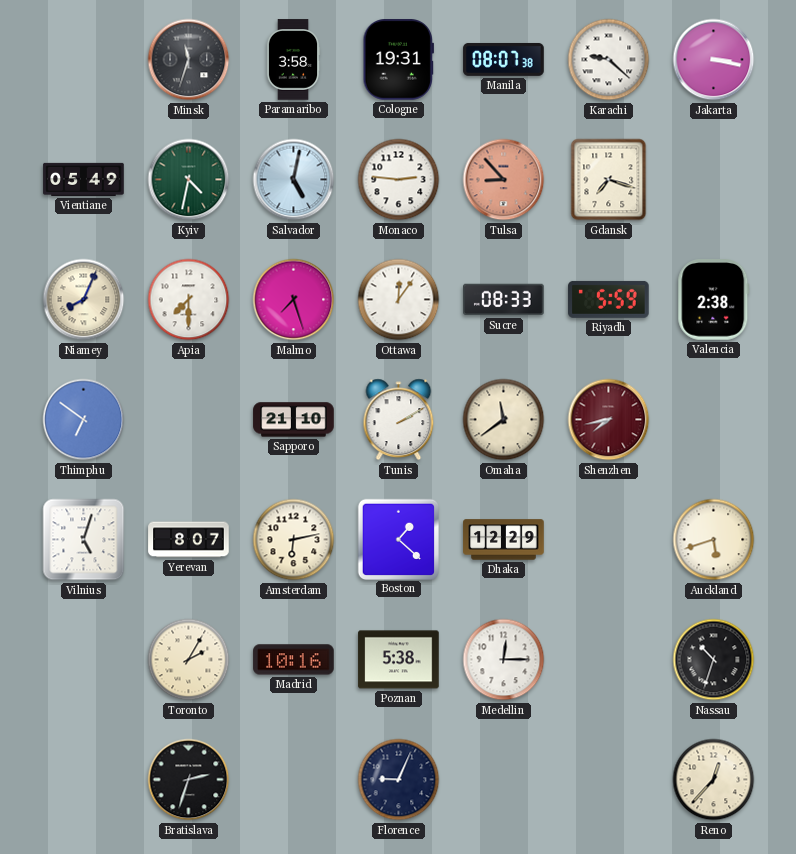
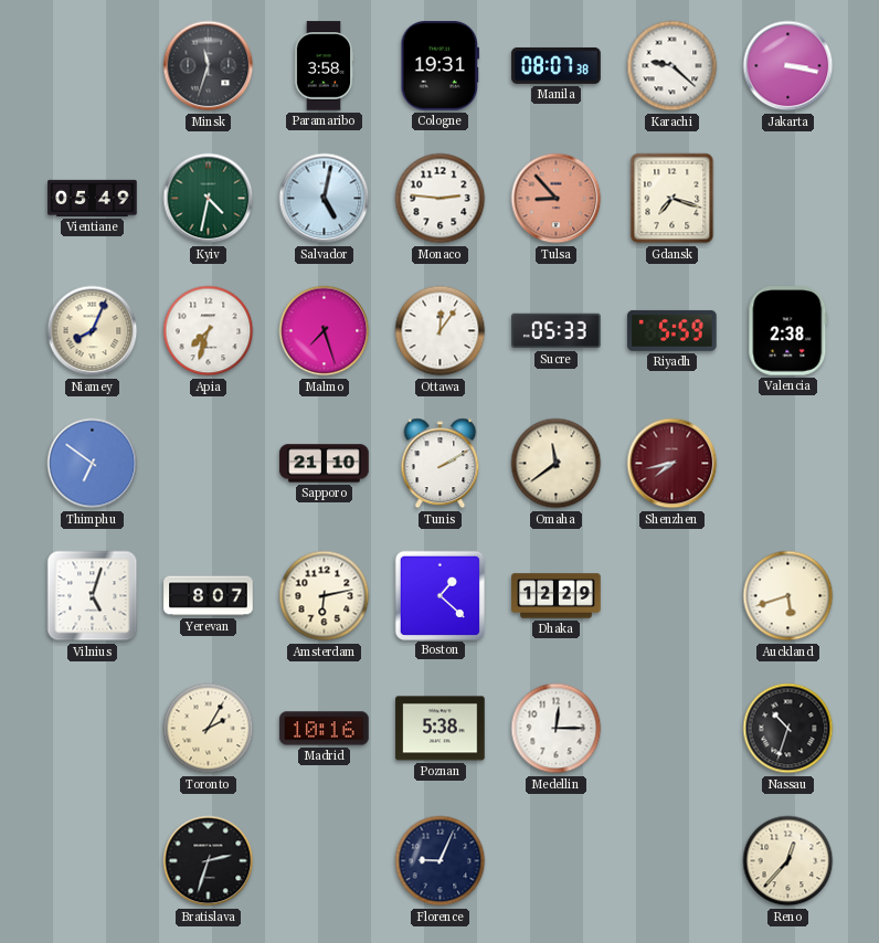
Apia: 7:30 -> 7:33
Sucre: 08:33 -> 05:33
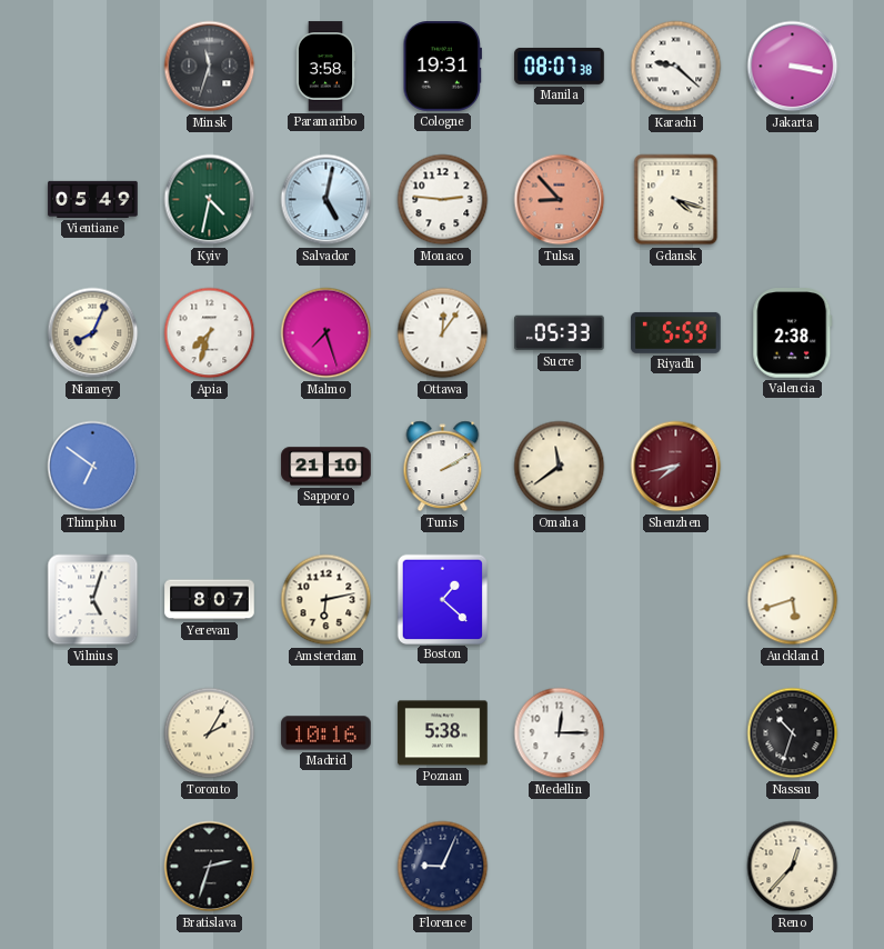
Gdansk: 7:18 -> 4:18
Dhaka: 12:29 -> none
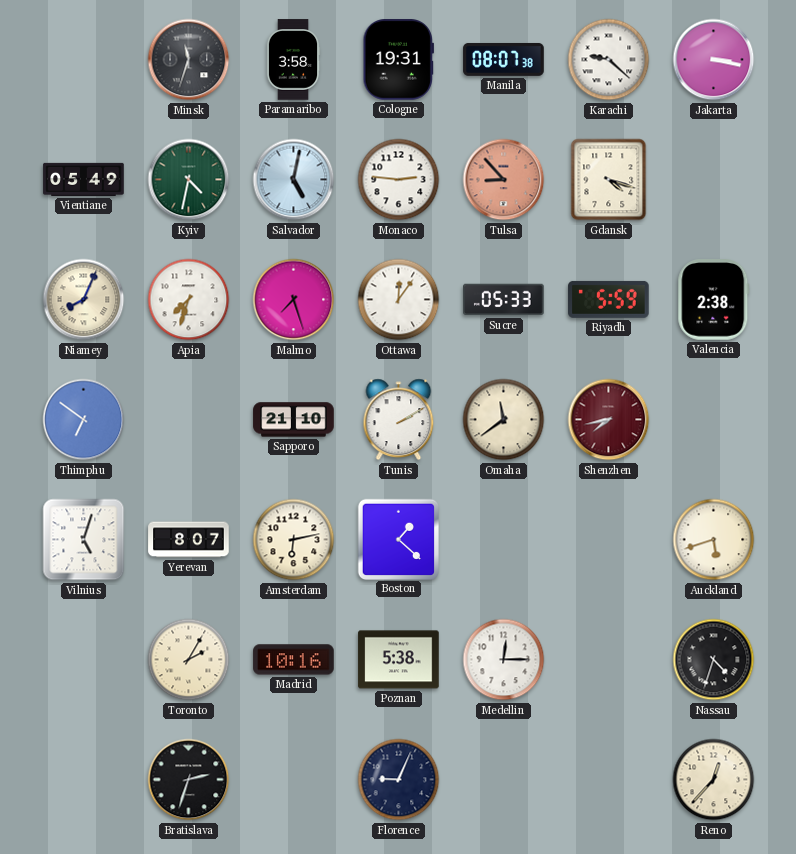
Nassau: 10:33 -> 4:33
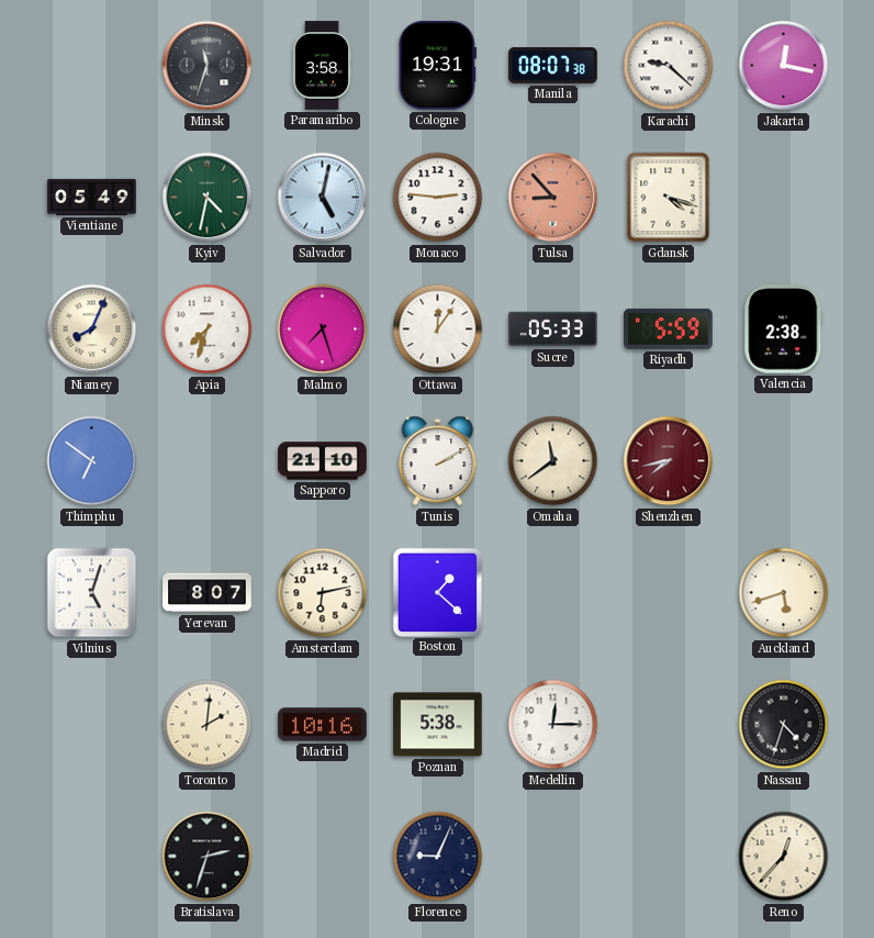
Jakarta: 3:17 -> 12:17
Toronto: 2:05 -> 2:01
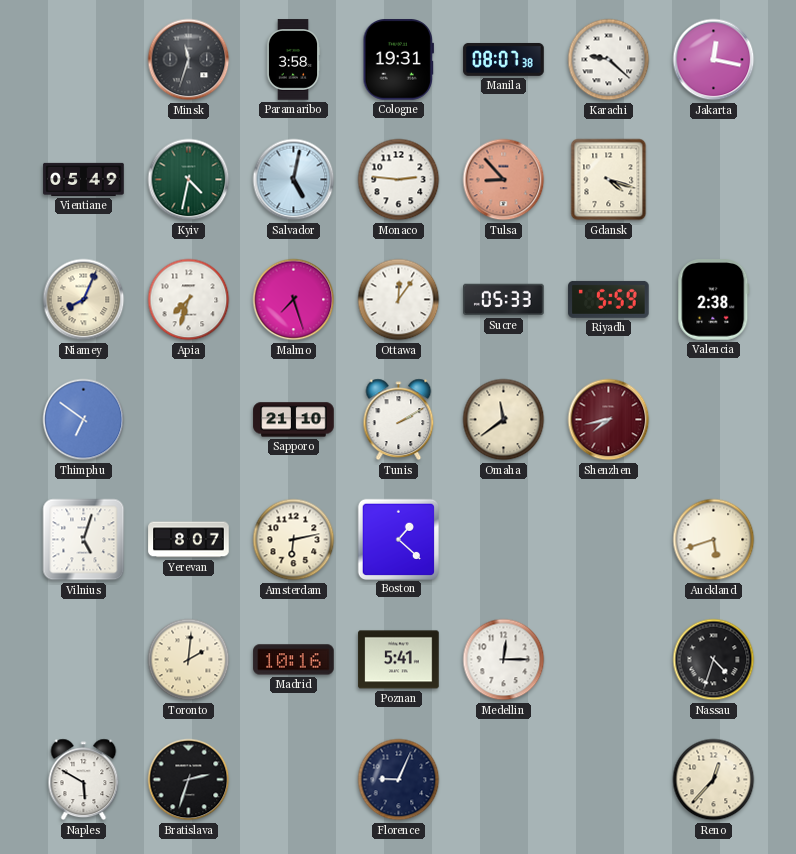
Poznan: 5:38 -> 5:41
Naples: none -> 5:50
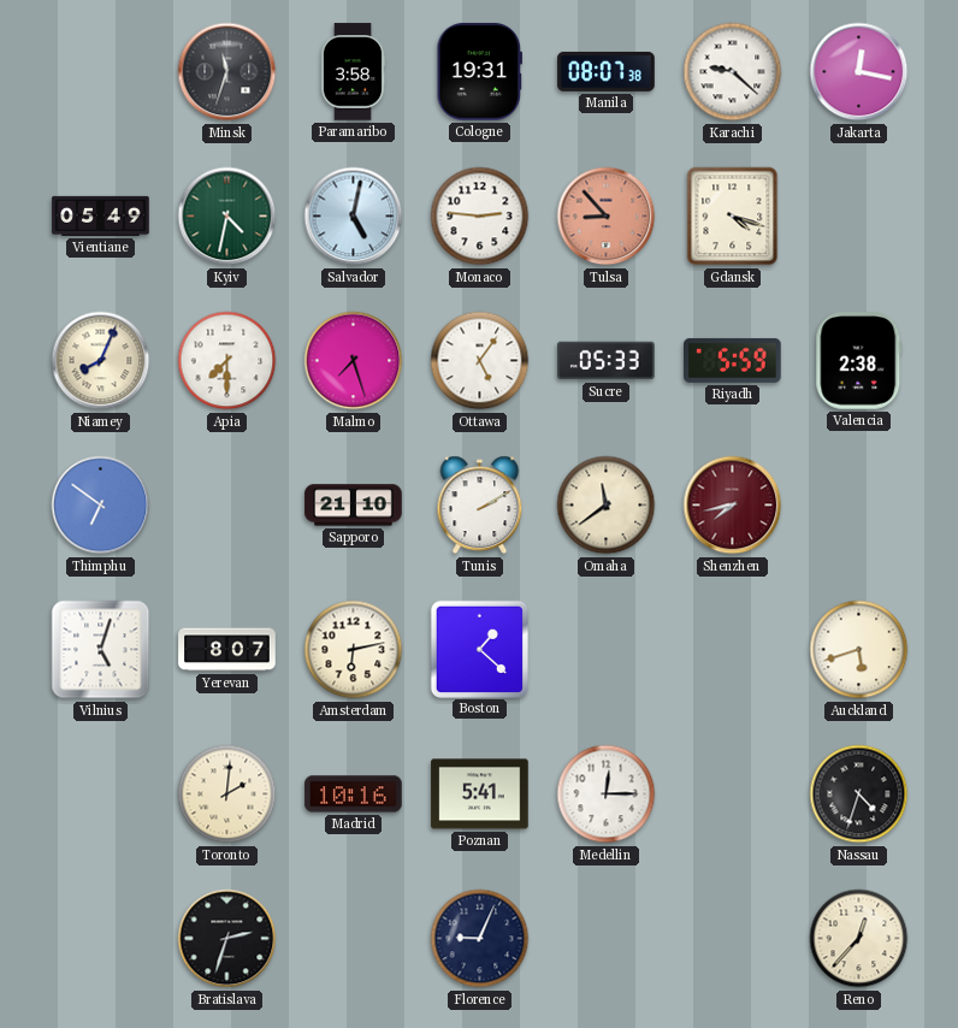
Apia: 7:33 -> 7:30
Ottawa: 12:06 -> 5:06
Naples: 5:50 -> none
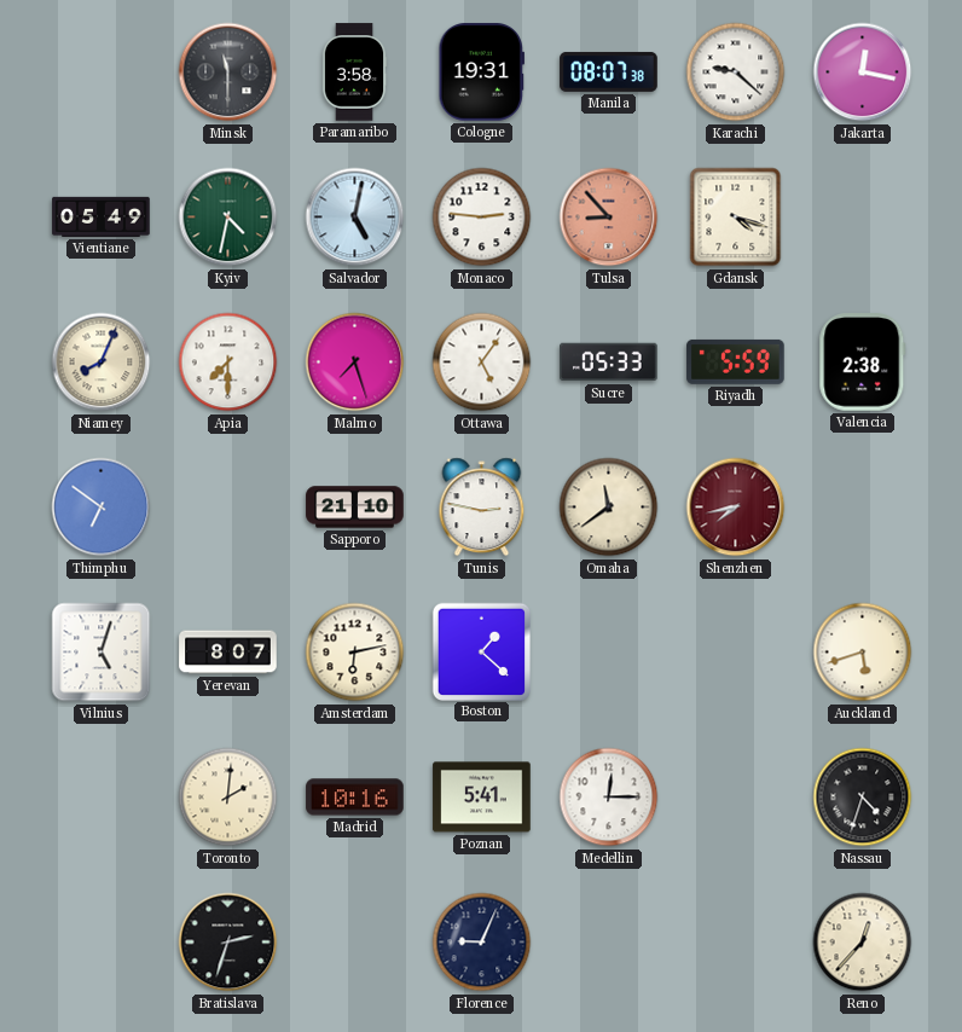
Minsk: 11:33 -> 11:30
Tunis: 2:10 -> 2:47
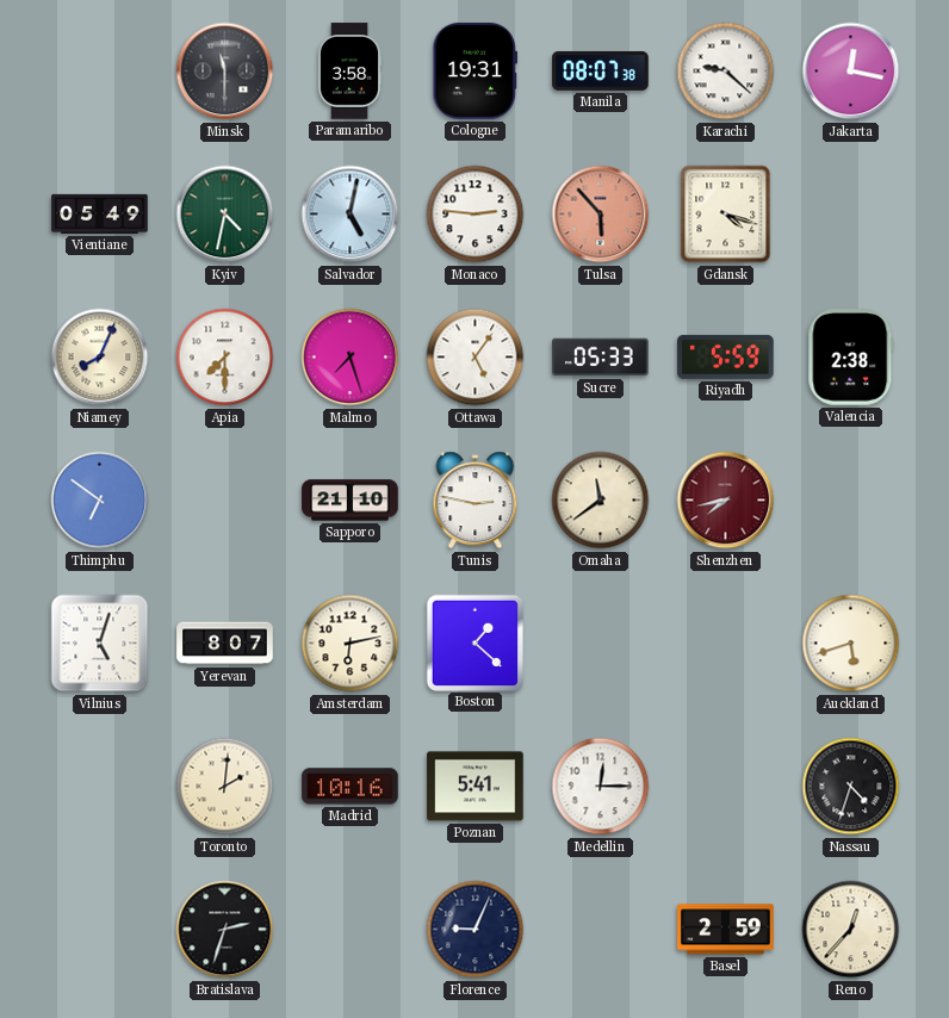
Tulsa: 8:53 -> 5:53
Basel: none -> 2:59
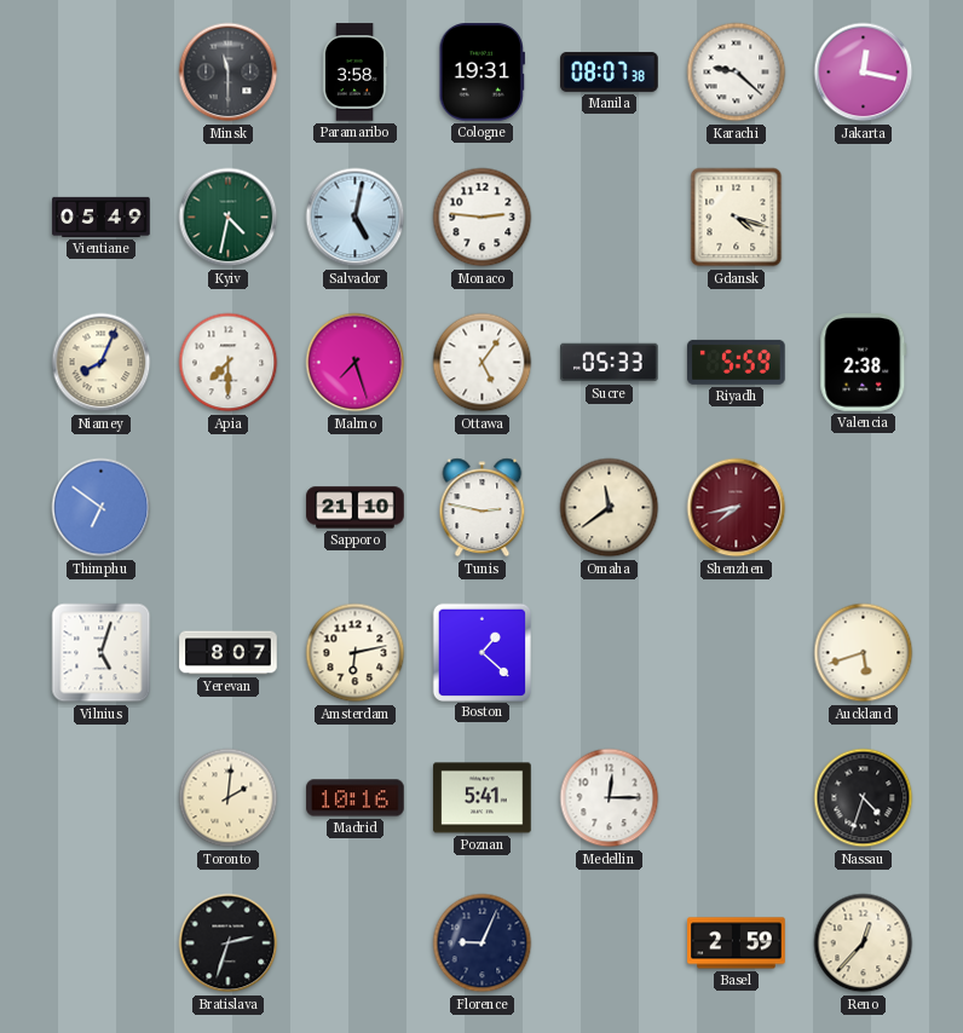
Tulsa: 5:53 -> none
